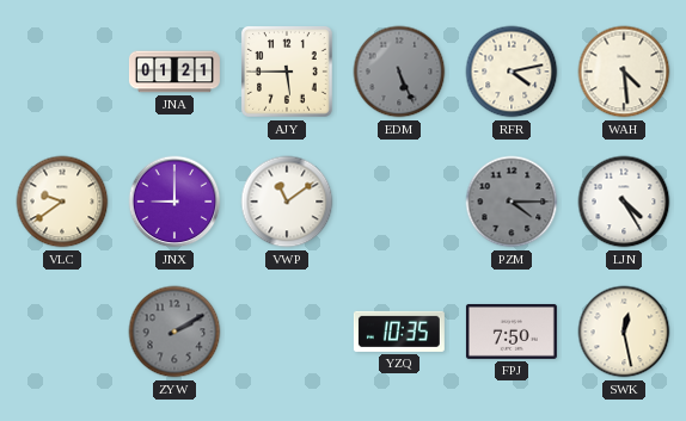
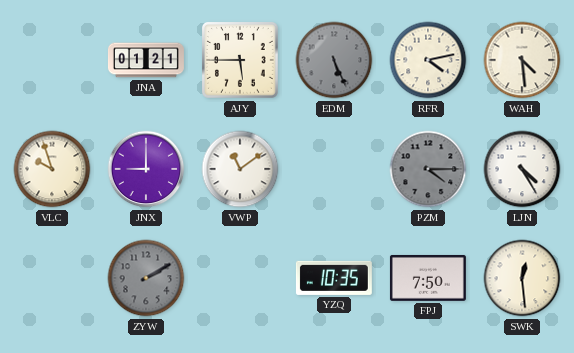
VLC: 9:39 -> 9:57
SWK: 12:28 -> 12:29
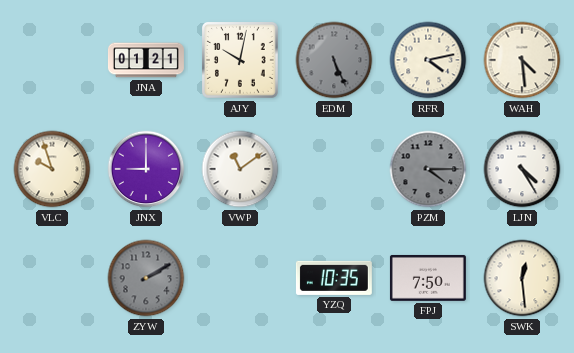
AJY: 5:45 -> 10:02
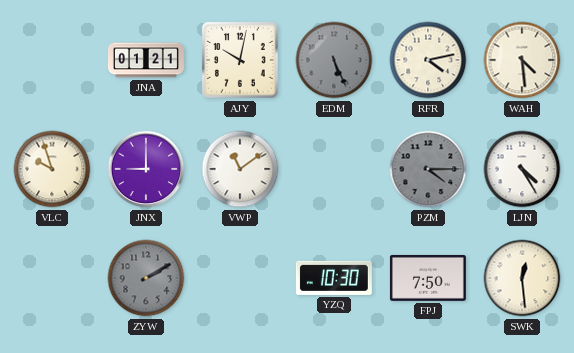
YZQ: 10:35 -> 10:30
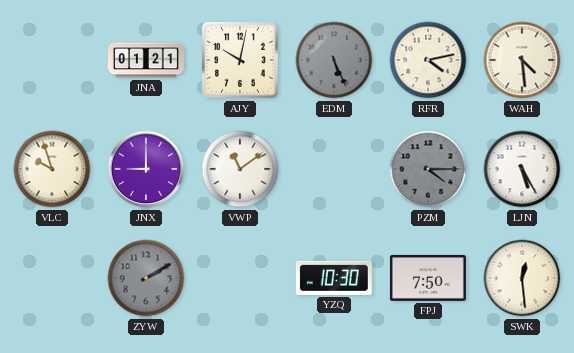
LJN: 4:25 -> 5:25
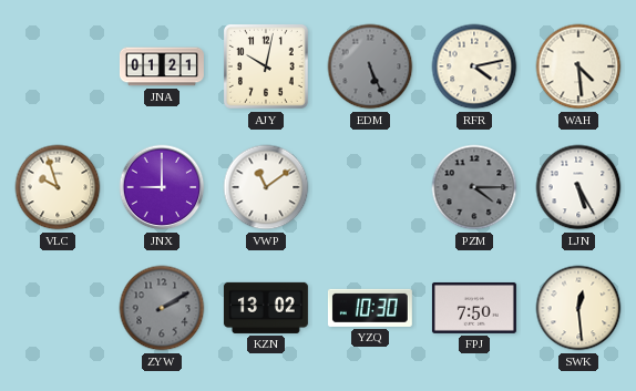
KZN: none -> 13:02
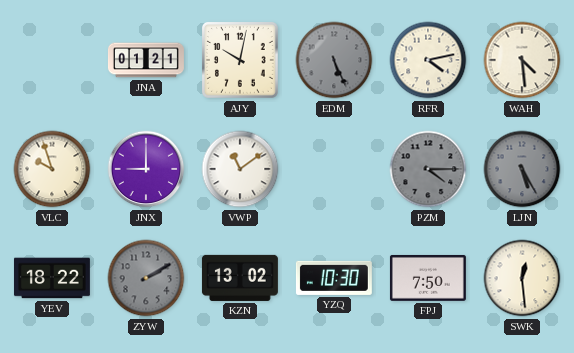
LJN dial: white -> grey
YEV: none -> 18:22
